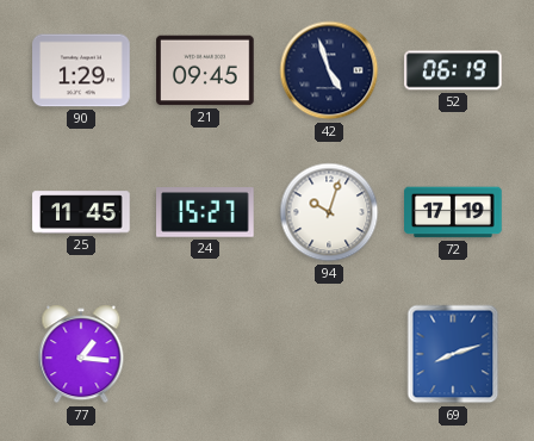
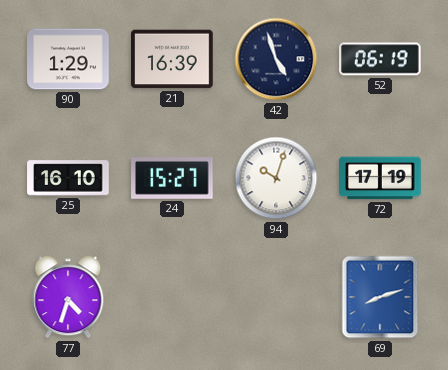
21: 09:45 -> 16:39
25: 11:45 -> 16:10
77: 1:16 -> 4:33
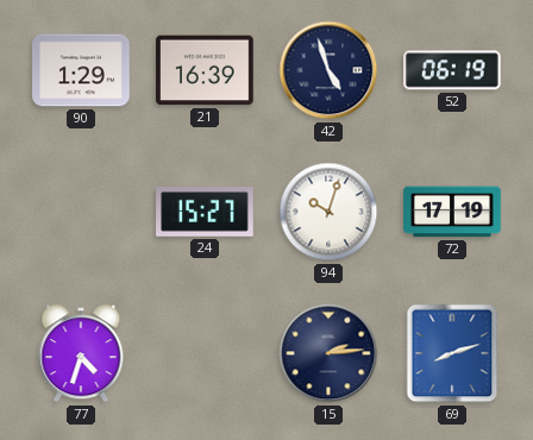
25: 16:10 -> none
15: none -> 2:14
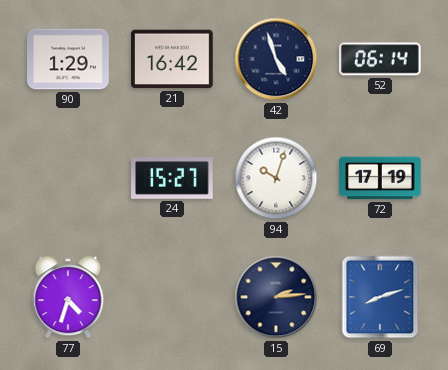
21: 16:39 -> 16:42
52: 06:19 -> 06:14
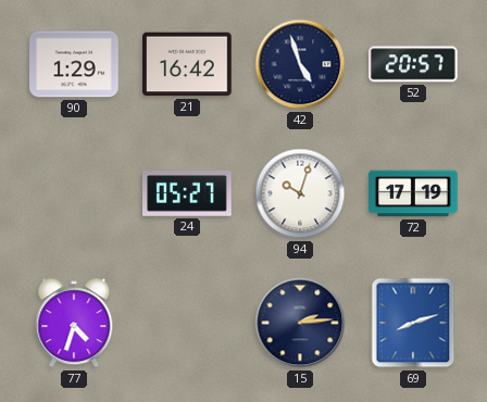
52: 06:14 -> 20:57
24: 15:27 -> 05:27
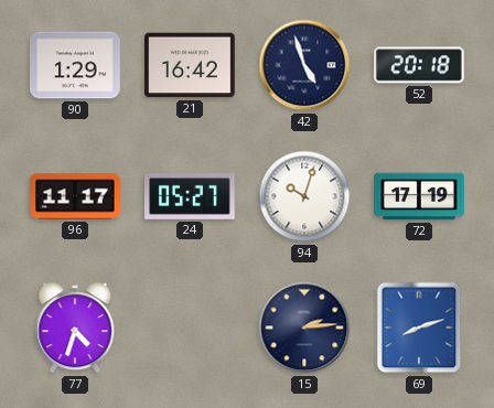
52: 20:57 -> 20:18
96: none -> 11:17
